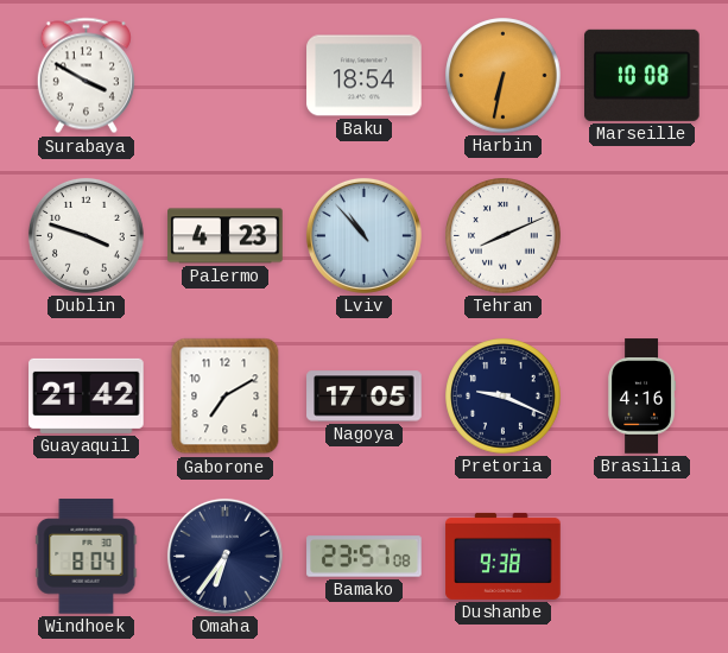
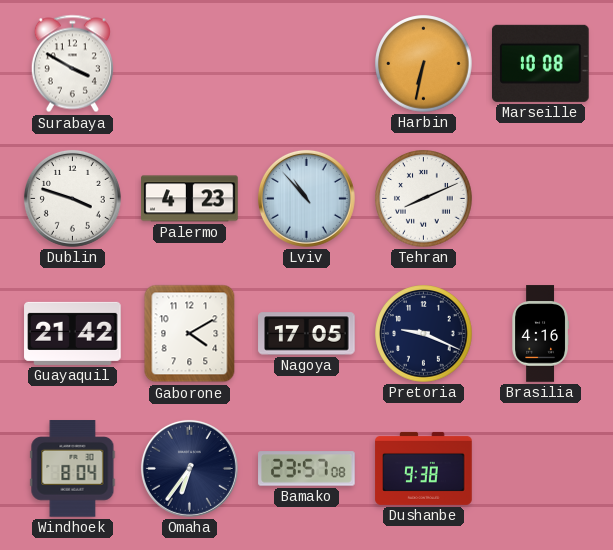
Baku: 18:54 -> none
Gaborone: 7:10 -> 4:10
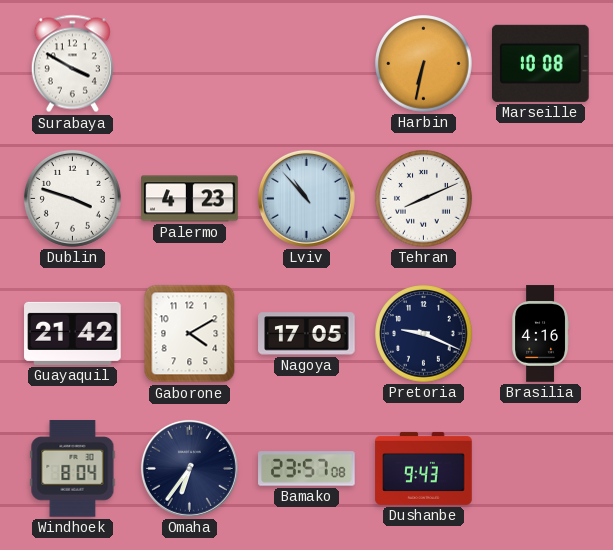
Dushanbe: 9:38 -> 9:43
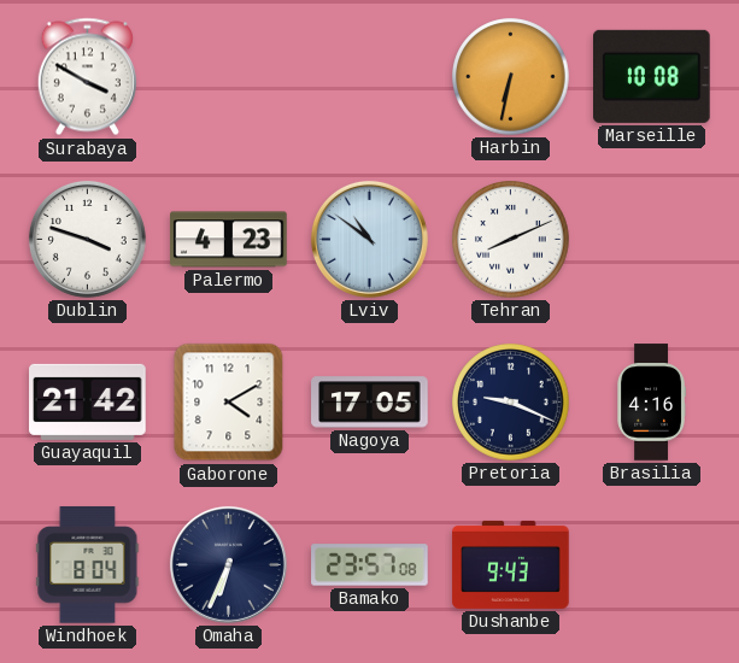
Lviv: 10:53 -> 10:51
Omaha: 6:36 -> 6:34
